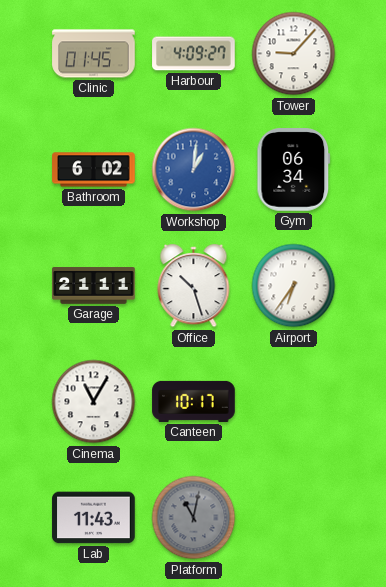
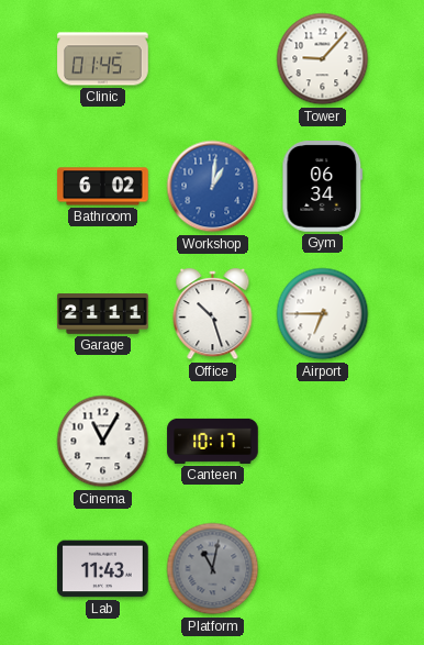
Harbour: 4:09 -> none
Airport: 6:36 -> 6:45
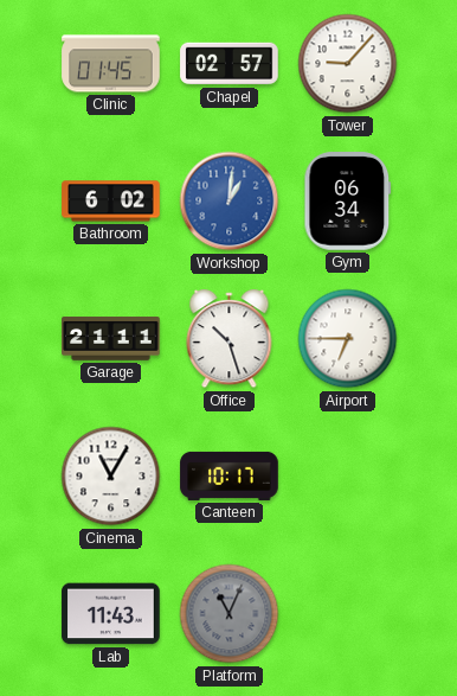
Chapel: none -> 02:57
Platform: 11:02 -> 11:04
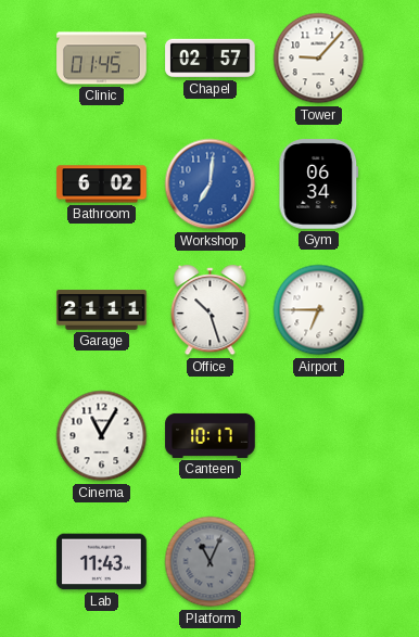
Workshop: 1:01 -> 7:01
